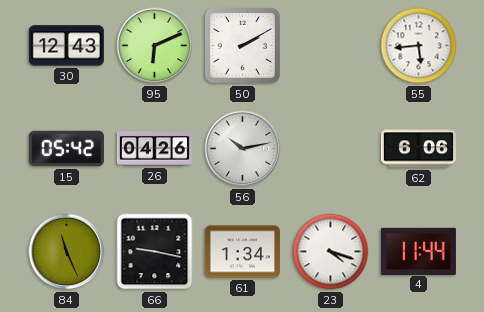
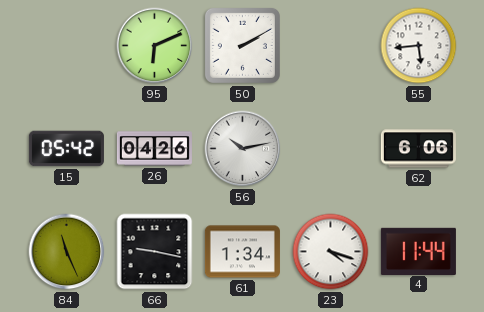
30: 12:43 -> none
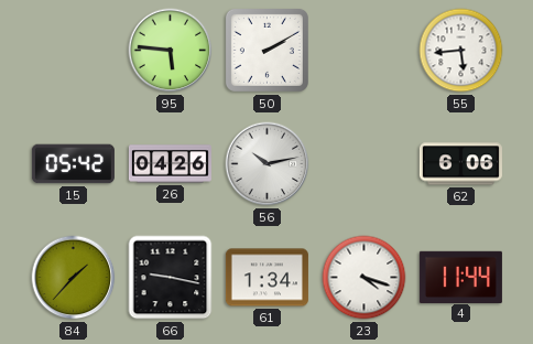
95: 6:11 -> 5:46
84: 11:26 -> 1:37
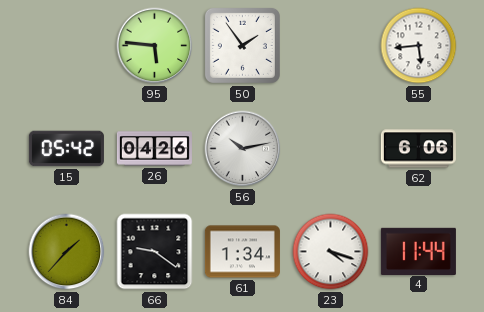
50: 2:10 -> 1:54
66: 9:17 -> 9:21
